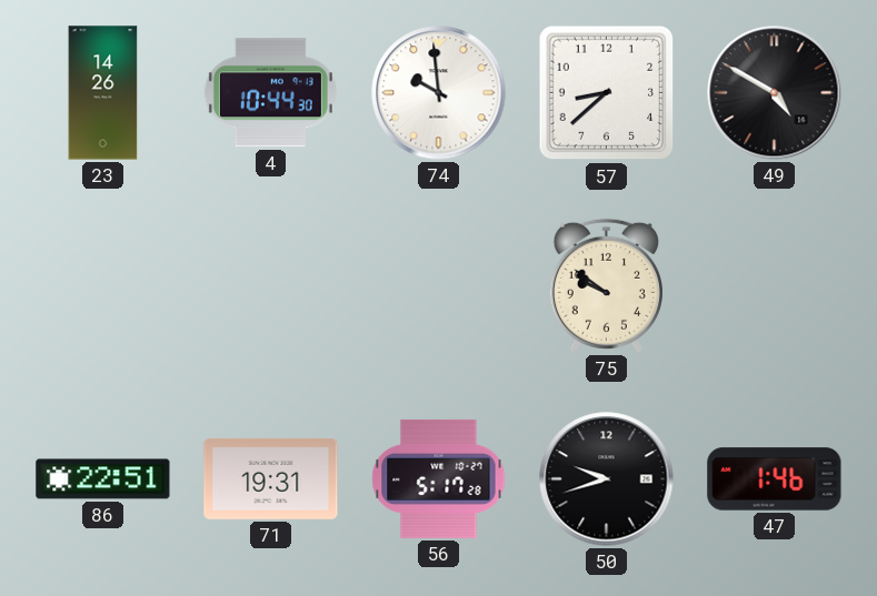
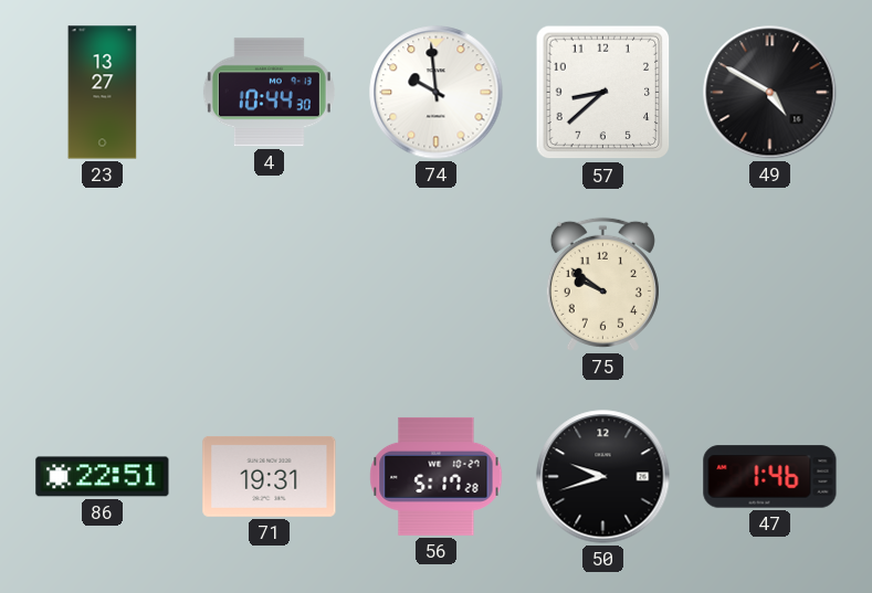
23: 14:26 -> 13:27
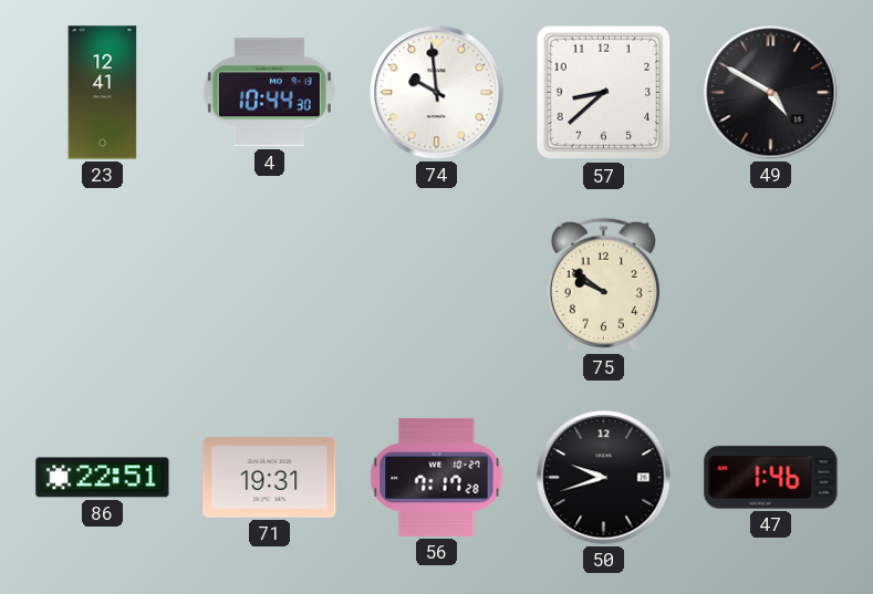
23: 13:27 -> 12:41
56: 5:17 -> 7:17
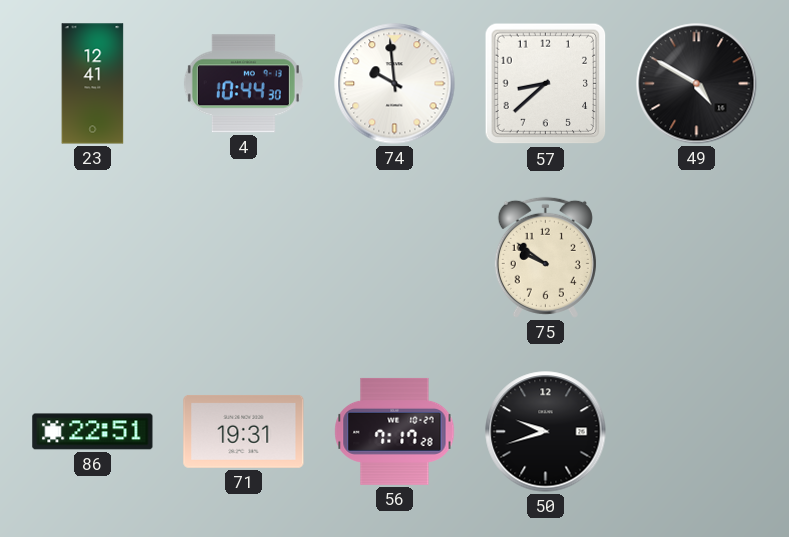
47: 1:46 -> none
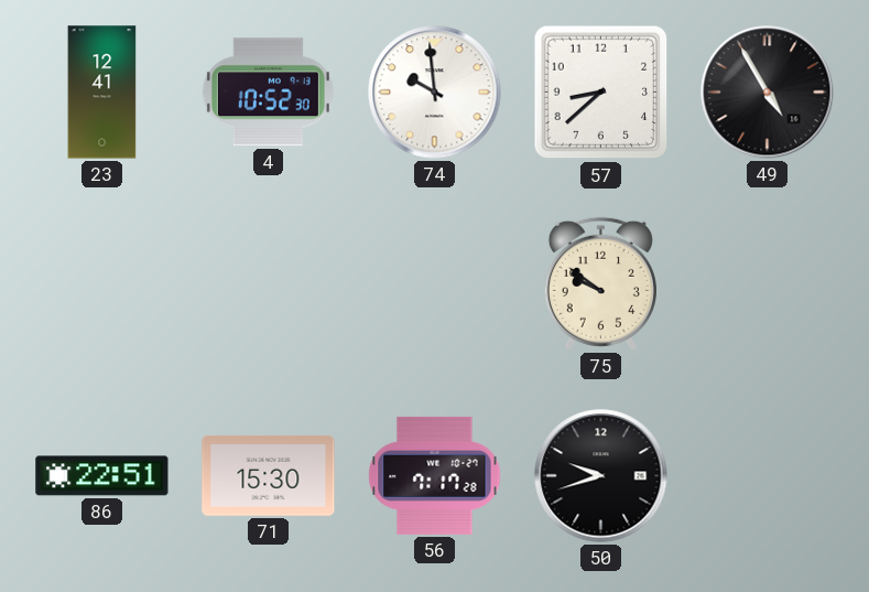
4: 10:44 -> 10:52
49: 4:50 -> 4:55
71: 19:31 -> 15:30
